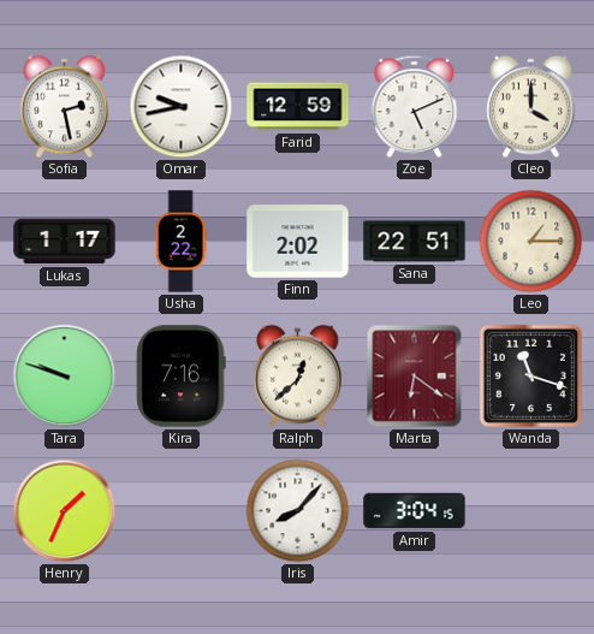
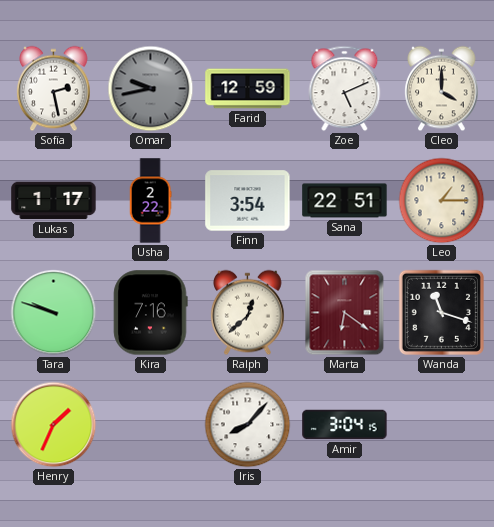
Omar dial: white -> grey
Finn: 2:02 -> 3:54
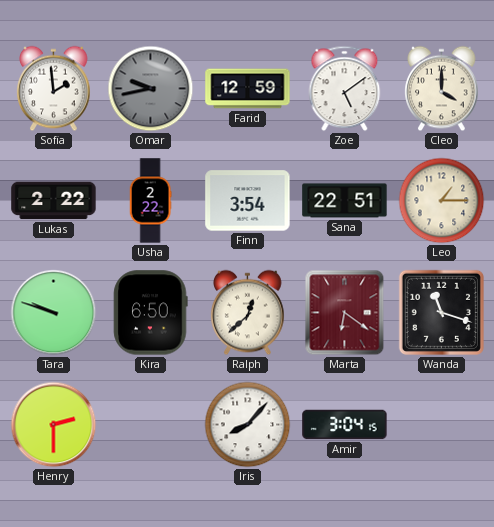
Sofia: 2:28 -> 1:59
Zoe: 5:11 -> 5:09
Lukas: 1:17 -> 2:22
Kira: 7:16 -> 6:50
Henry: 1:34 -> 2:30
